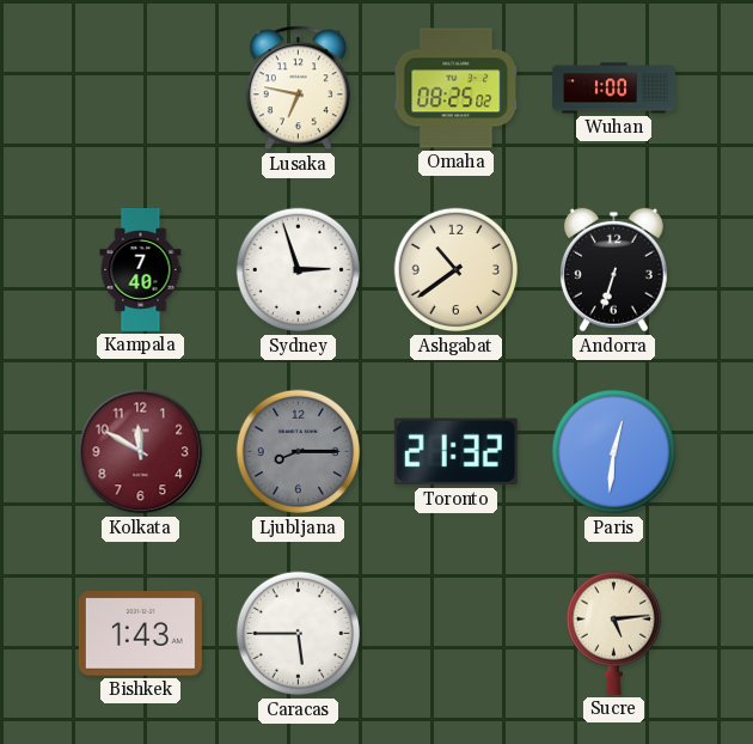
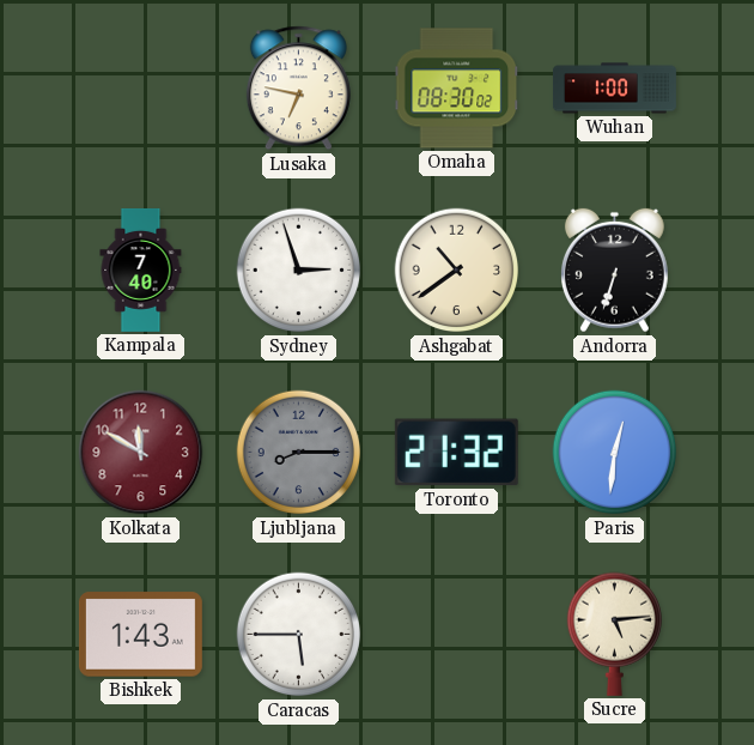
Omaha: 08:25 -> 08:30
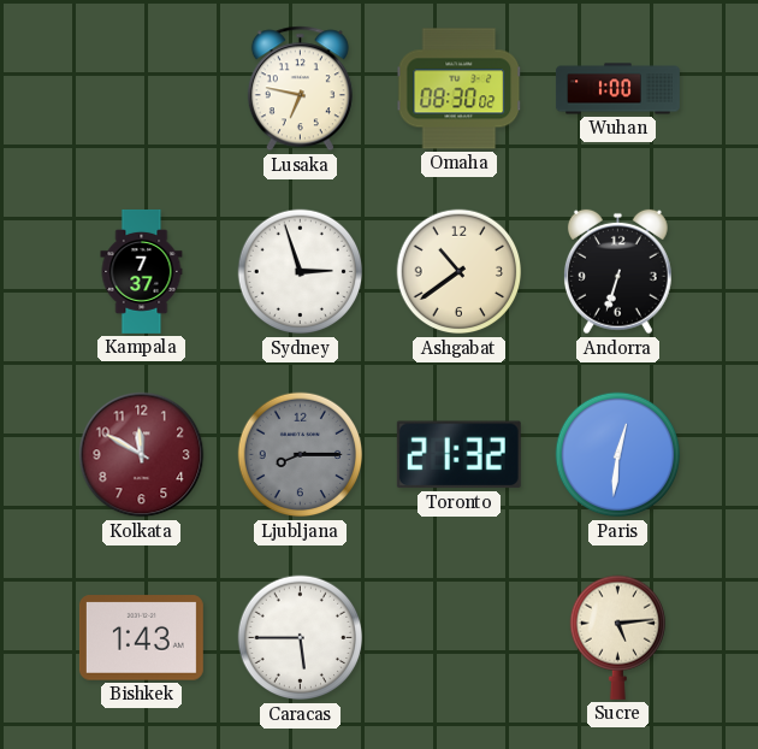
Kampala: 7:40 -> 7:37
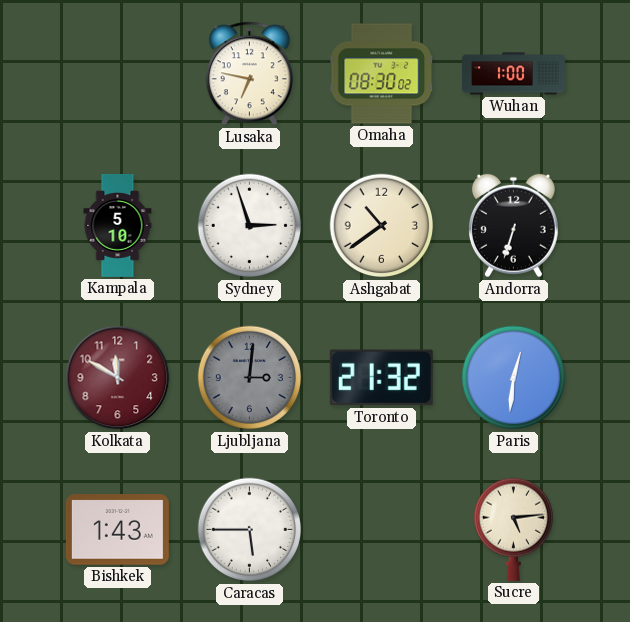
Kampala: 7:37 -> 5:10
Ljubljana: 8:15 -> 3:01
